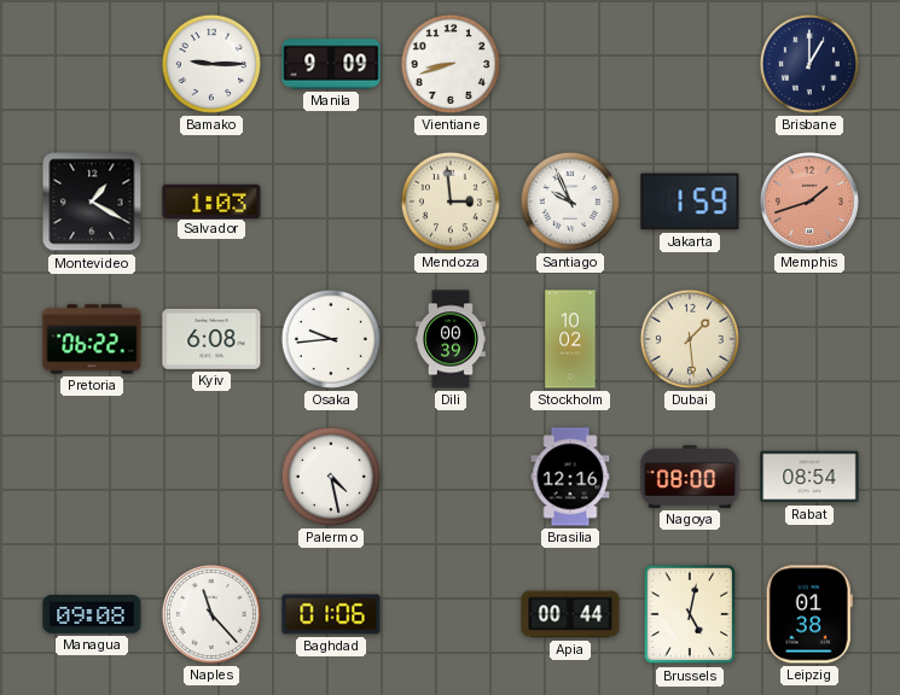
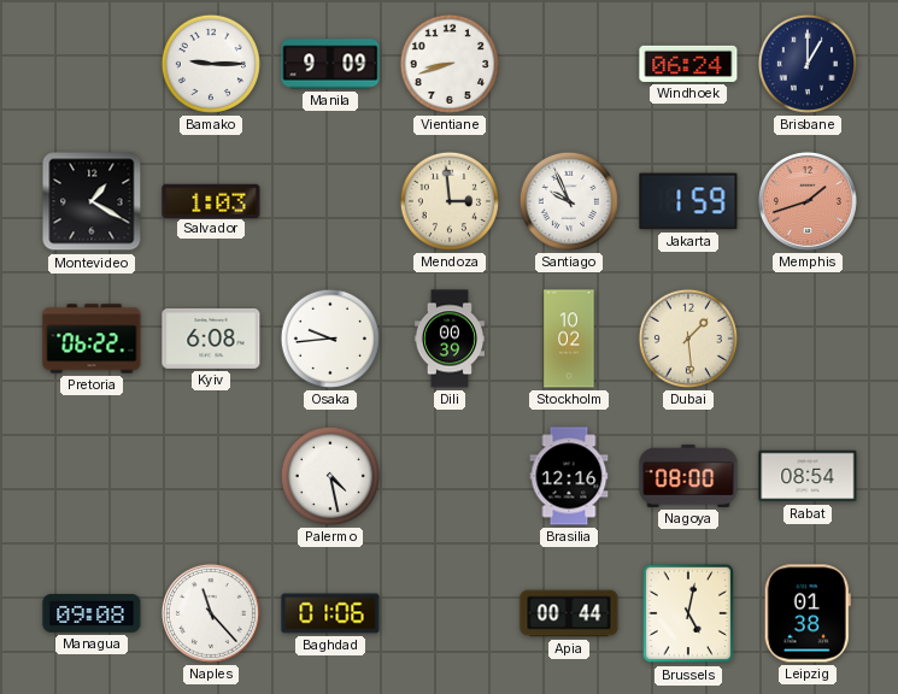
Windhoek: none -> 06:24
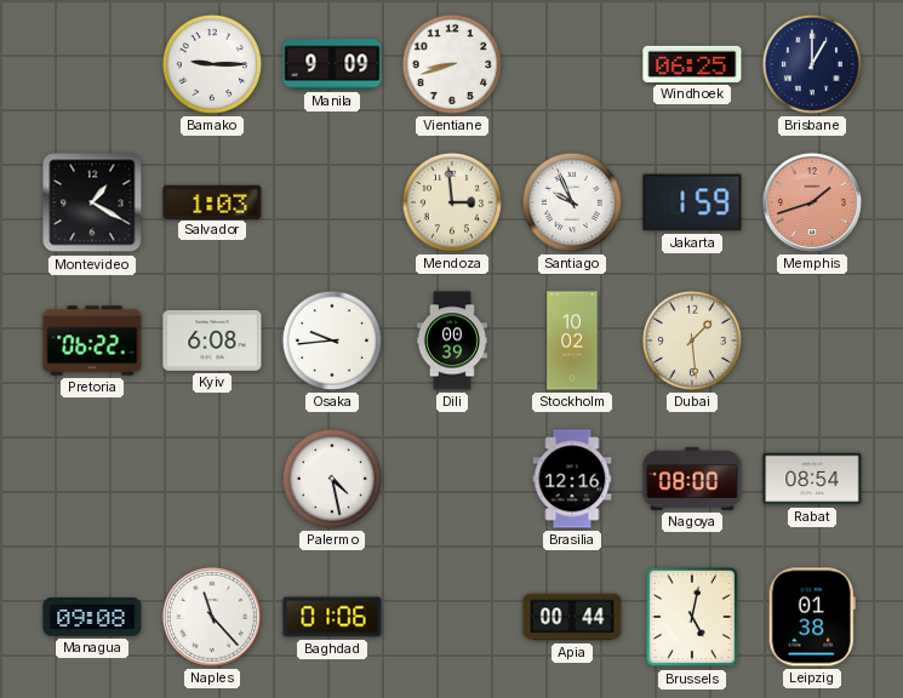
Windhoek: 06:24 -> 06:25
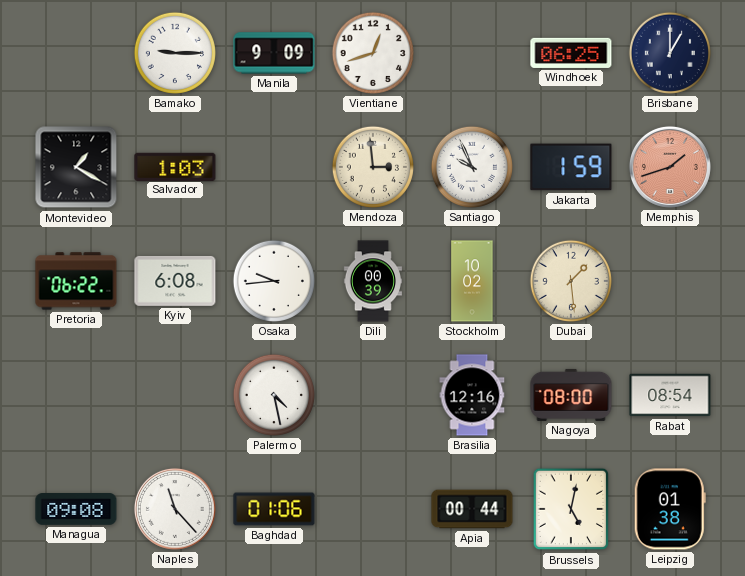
Vientiane: 8:42 -> 12:42
